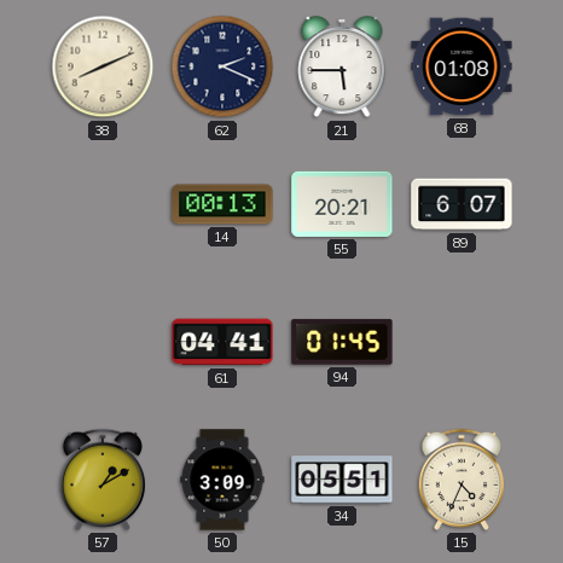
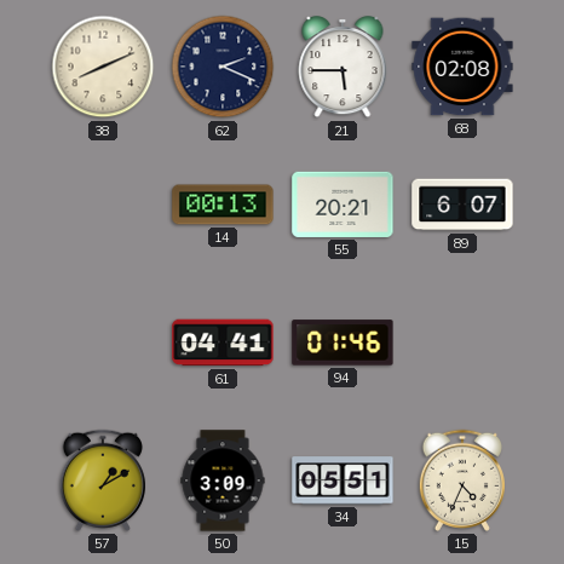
68: 01:08 -> 02:08
94: 01:45 -> 01:46
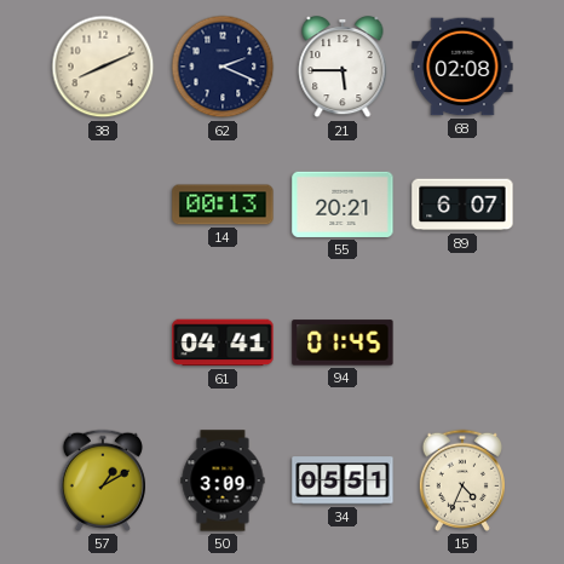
94: 01:46 -> 01:45
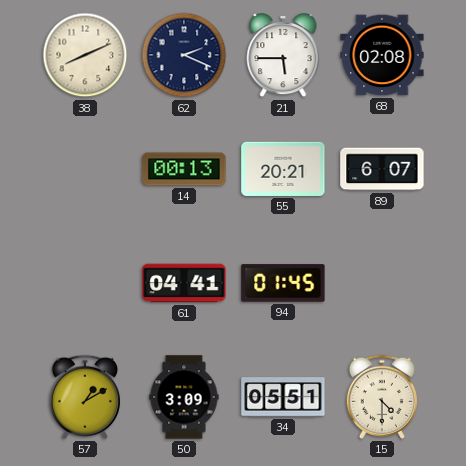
15: 4:34 -> 4:30
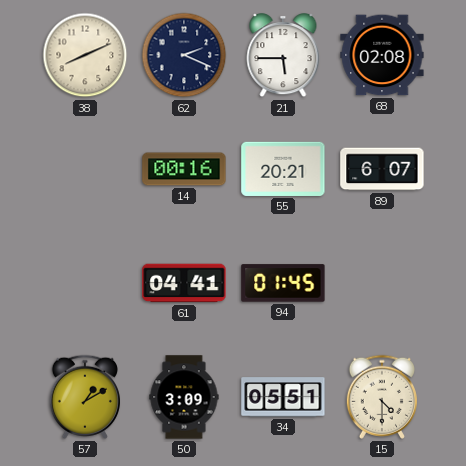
14: 00:13 -> 00:16
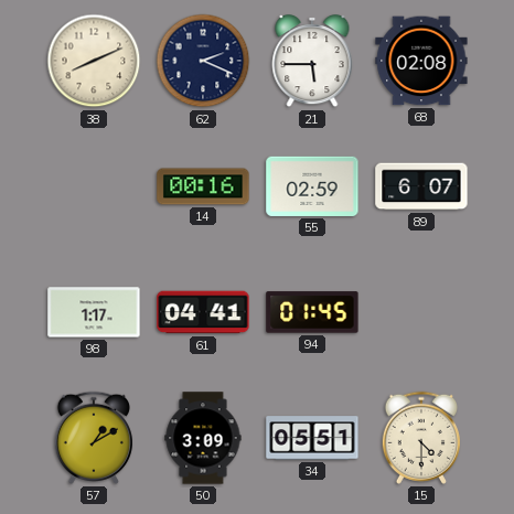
55: 20:21 -> 02:59
98: none -> 1:17
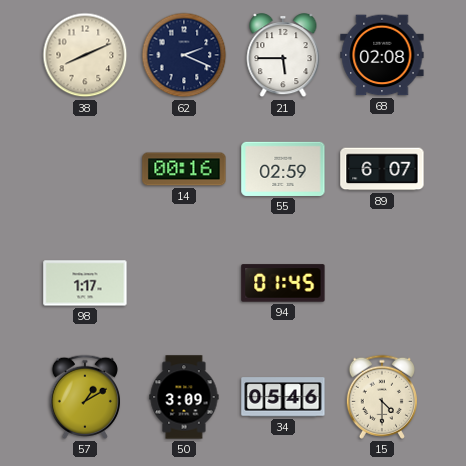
61: 04:41 -> none
34: 05:51 -> 05:46
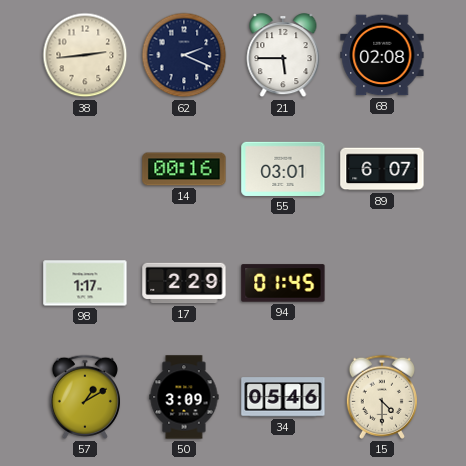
38: 8:11 -> 2:44
55: 02:59 -> 03:01
17: none -> 2:29
